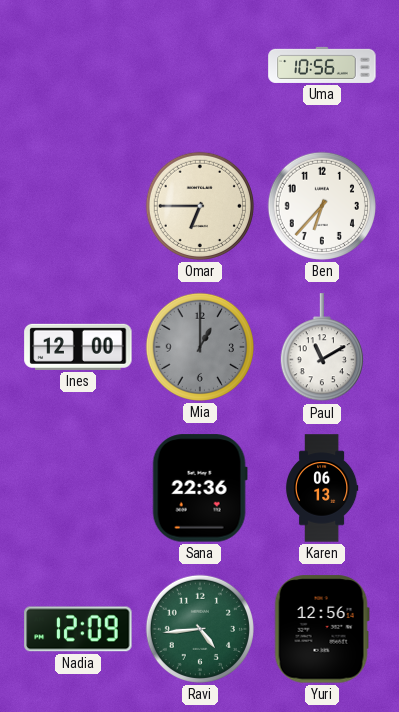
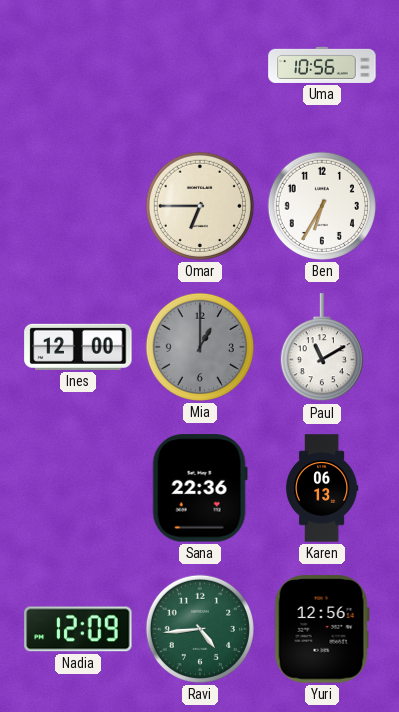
Ben: 6:37 -> 6:35
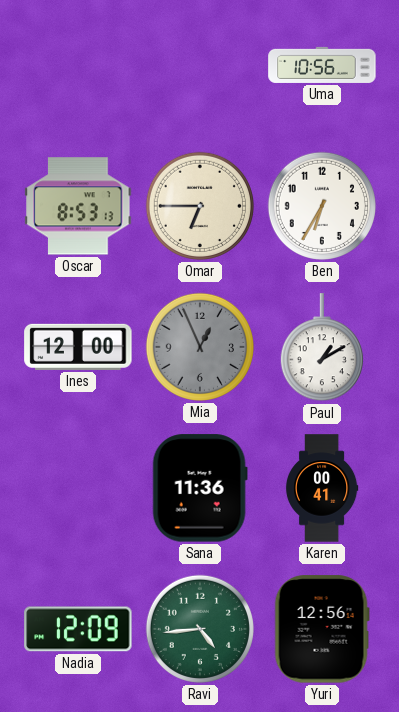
Oscar: none -> 8:53
Mia: 1:00 -> 12:56
Paul: 11:10 -> 1:10
Sana: 22:36 -> 11:36
Karen: 06:13 -> 00:41
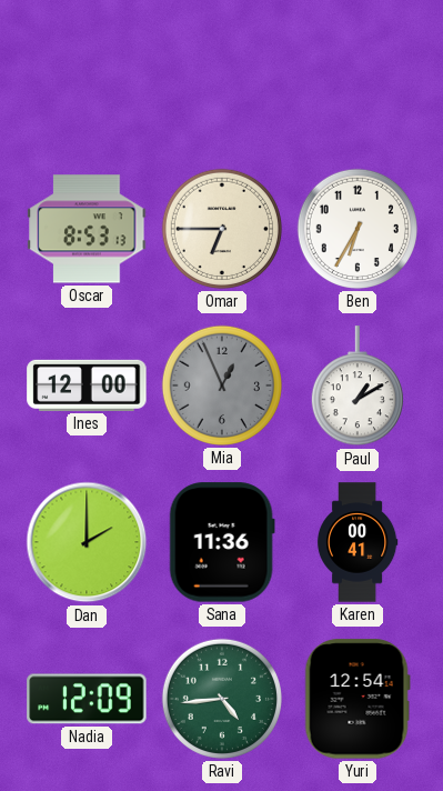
Uma: 10:56 -> none
Dan: none -> 2:00
Yuri: 12:56 -> 12:54
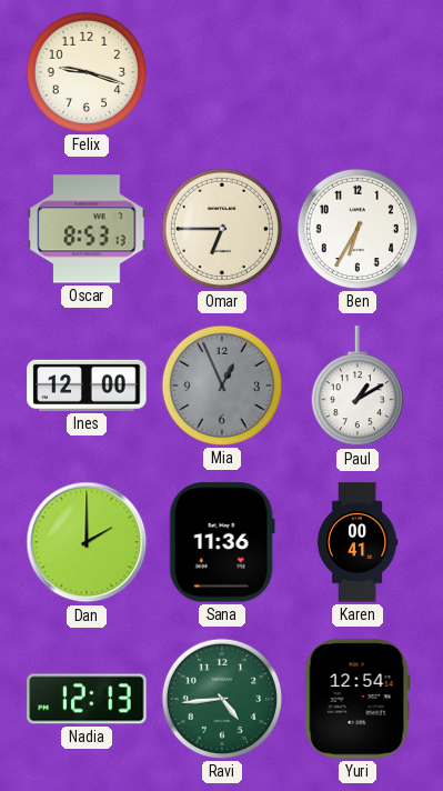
Felix: none -> 9:18
Nadia: 12:09 -> 12:13
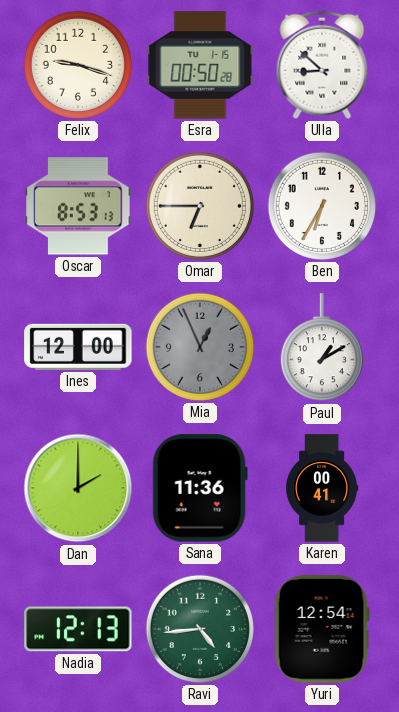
Esra: none -> 00:50
Ulla: none -> 8:52
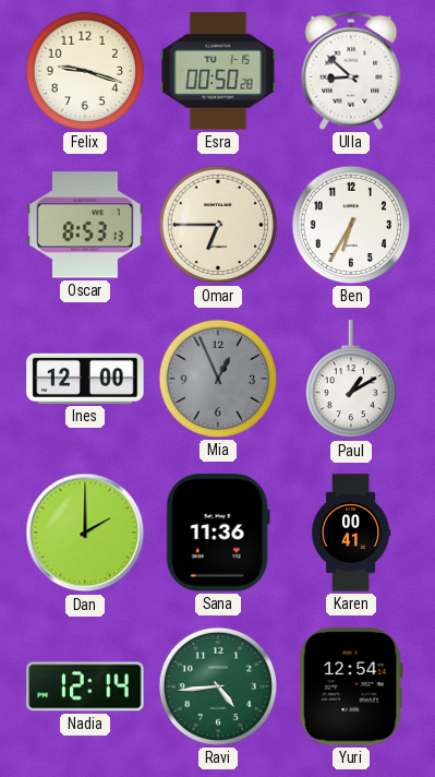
Nadia: 12:13 -> 12:14
